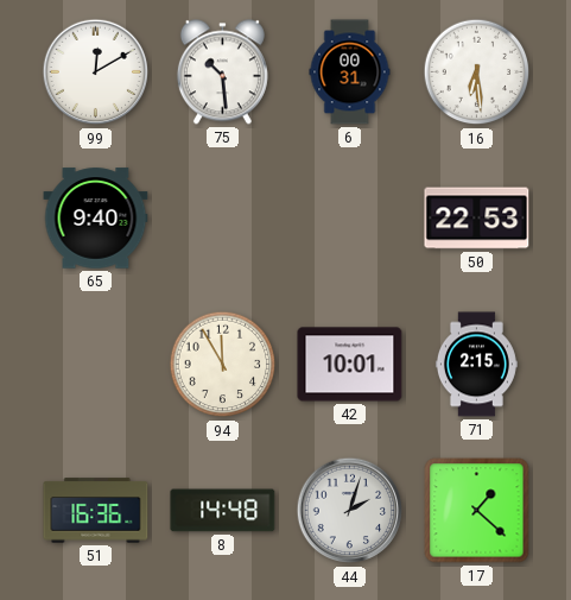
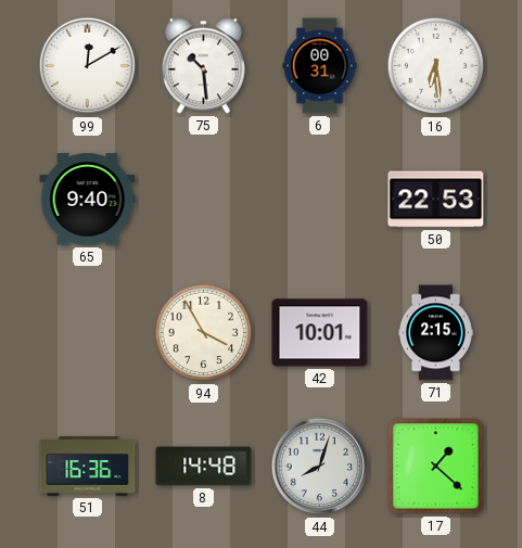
94: 11:55 -> 3:55
44: 2:03 -> 8:03
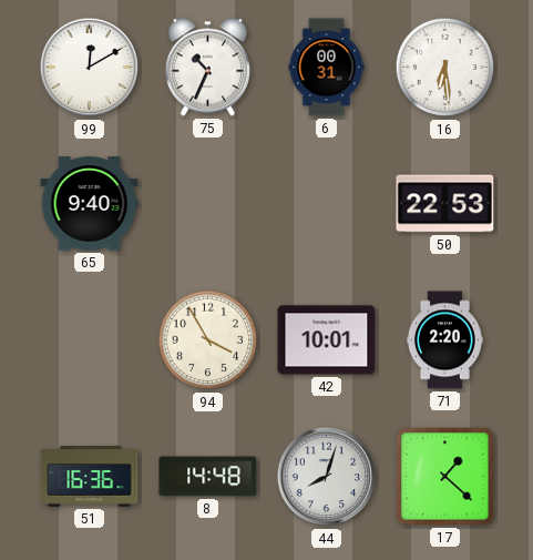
75: 10:29 -> 10:34
71: 2:15 -> 2:20
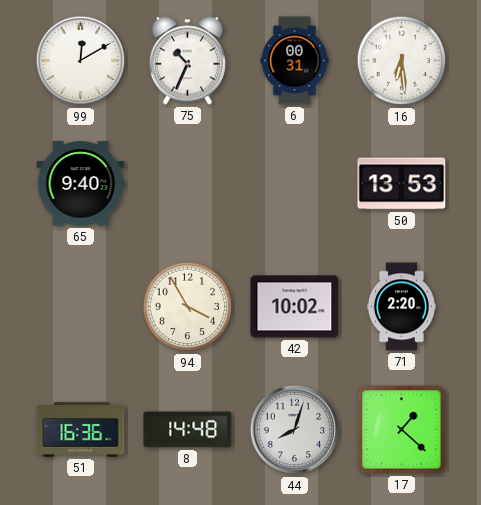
50: 22:53 -> 13:53
42: 10:01 -> 10:02
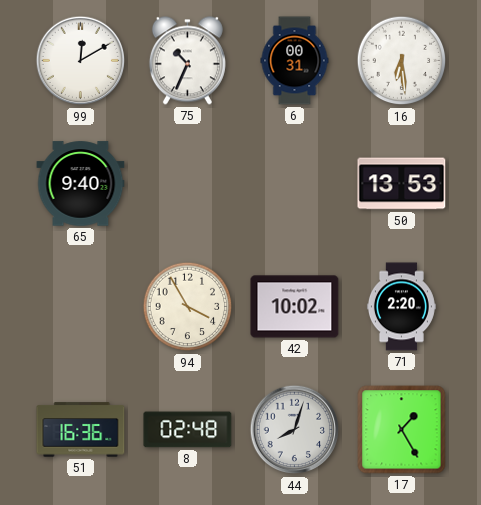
8: 14:48 -> 02:48
17: 1:22 -> 1:25
